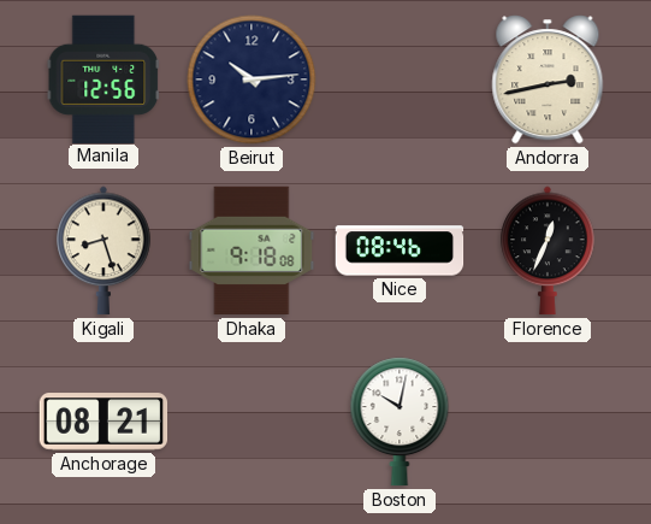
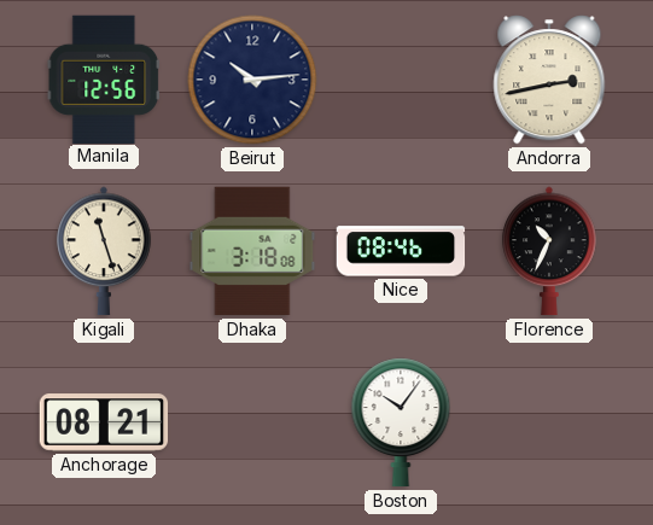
Kigali: 8:27 -> 11:27
Dhaka: 9:18 -> 3:18
Florence: 12:34 -> 10:34
Boston: 10:02 -> 10:06
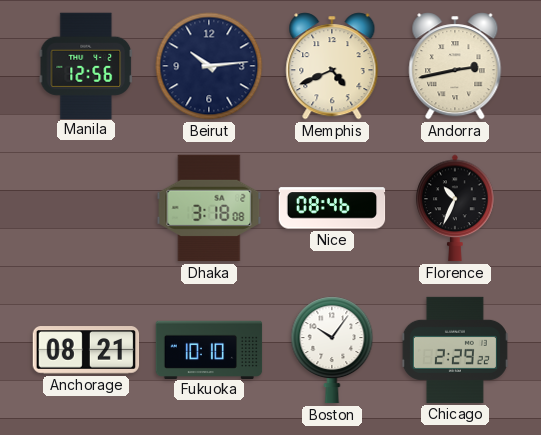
Memphis: none -> 4:41
Kigali: 11:27 -> none
Fukuoka: none -> 10:10
Chicago: none -> 2:29
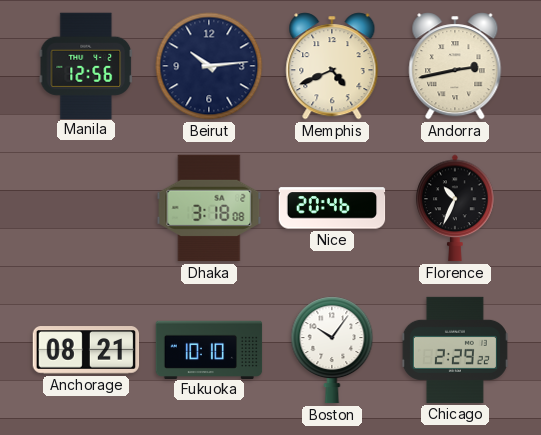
Nice: 08:46 -> 20:46
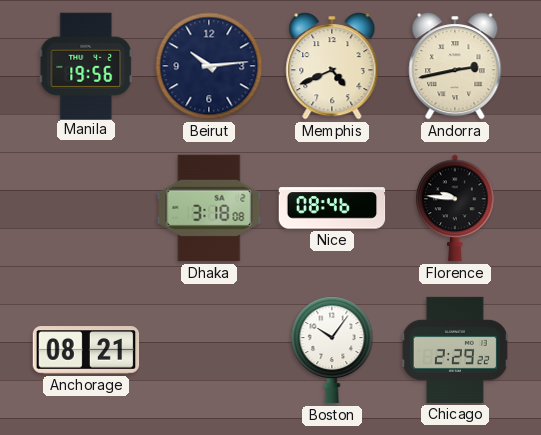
Manila: 12:56 -> 19:56
Nice: 20:46 -> 08:46
Florence: 10:34 -> 9:46
Fukuoka: 10:10 -> none
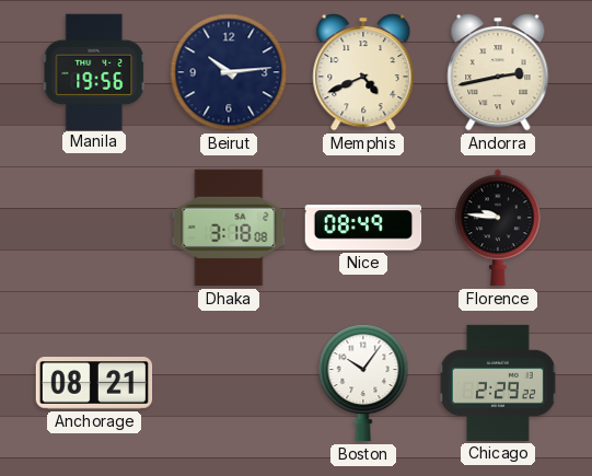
Nice: 08:46 -> 08:49
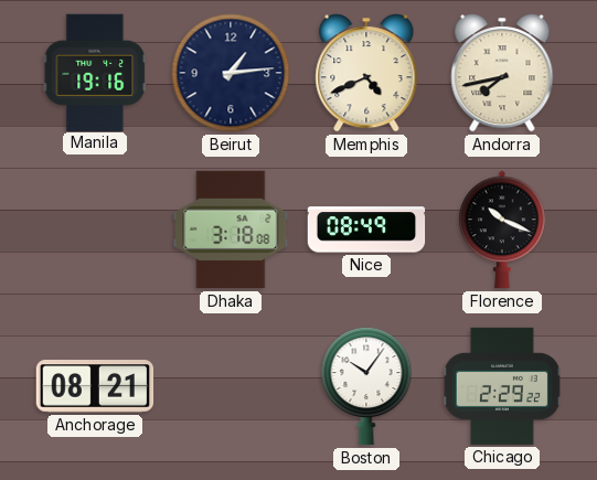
Manila: 19:56 -> 19:16
Beirut: 10:14 -> 1:14
Andorra: 2:43 -> 7:43
Florence: 9:46 -> 10:19
